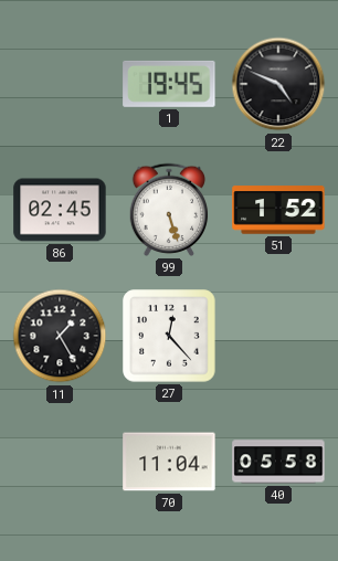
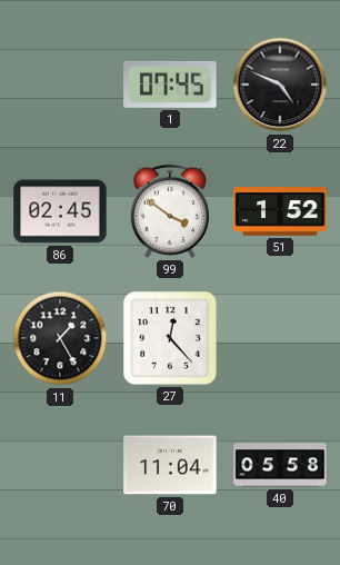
1: 19:45 -> 07:45
99: 5:27 -> 3:51
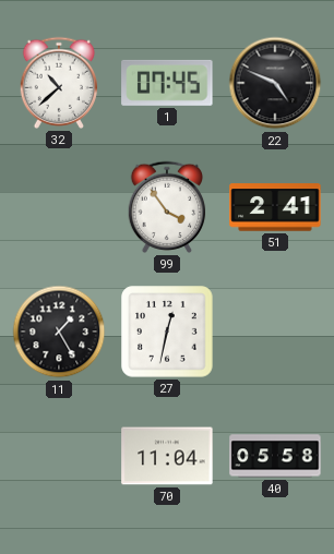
32: none -> 10:38
86: 02:45 -> none
99: 3:51 -> 3:54
51: 1:52 -> 2:41
27: 12:23 -> 12:32
